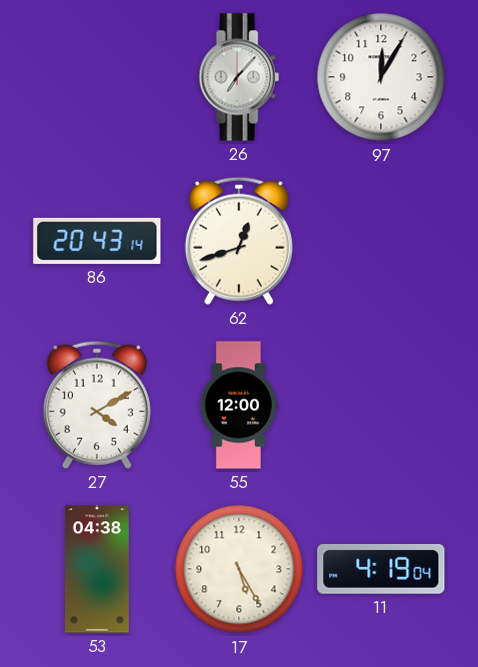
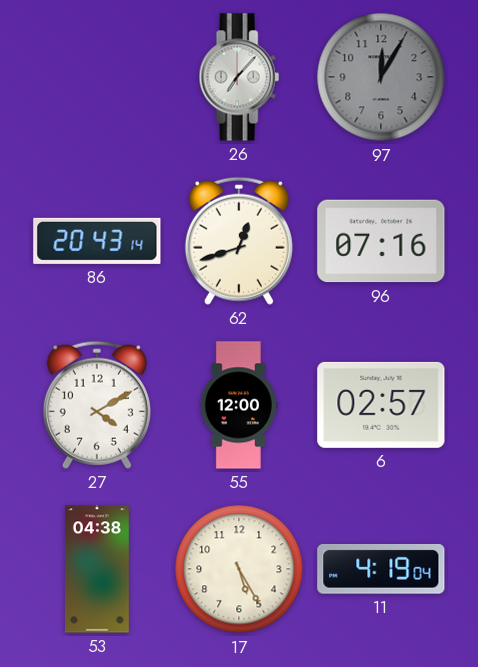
97 dial: white -> grey
96: none -> 07:16
6: none -> 02:57
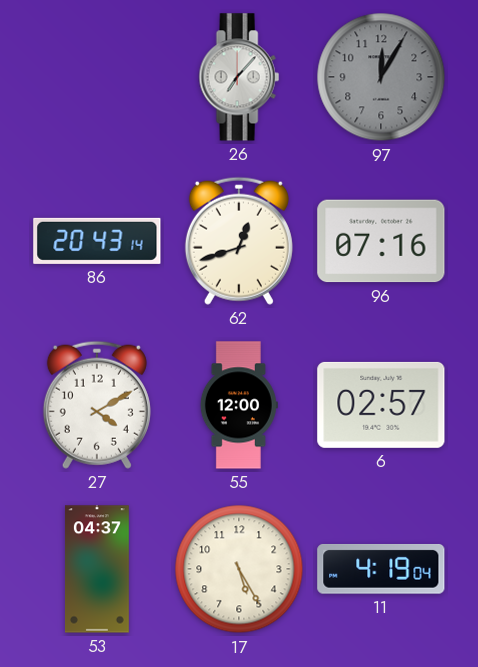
53: 04:38 -> 04:37
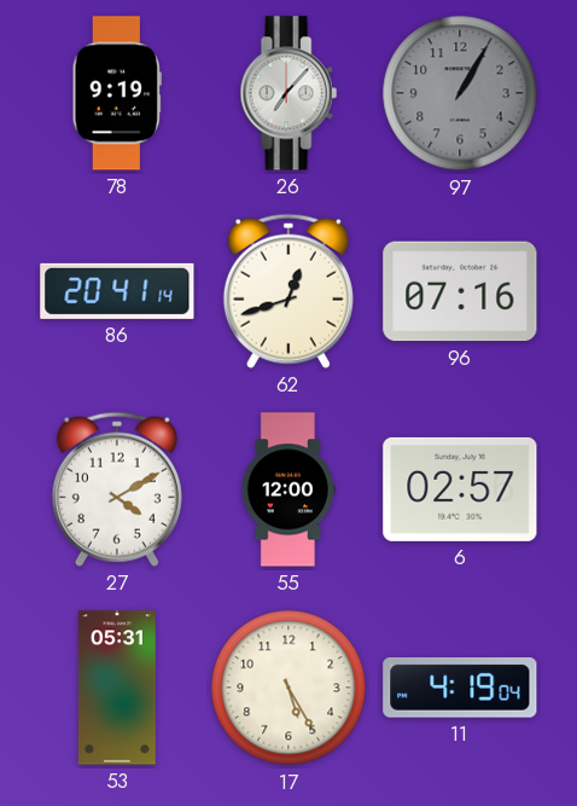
78: none -> 9:19
97: 12:05 -> 1:05
86: 20:43 -> 20:41
53: 04:37 -> 05:31
